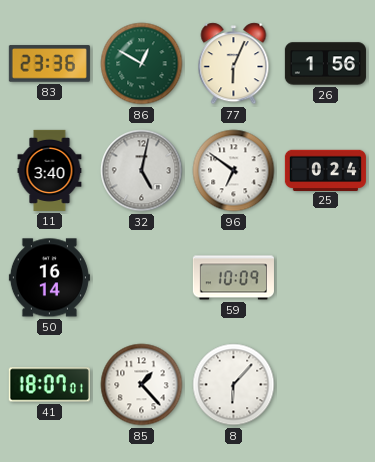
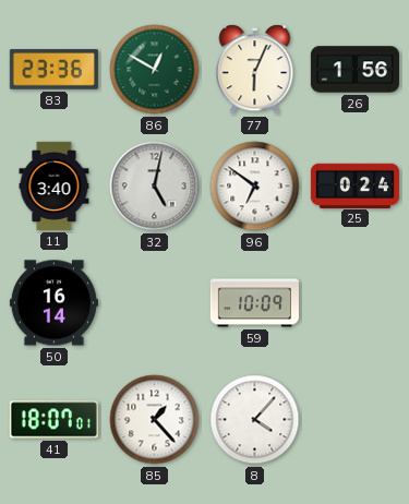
8: 6:07 -> 4:07
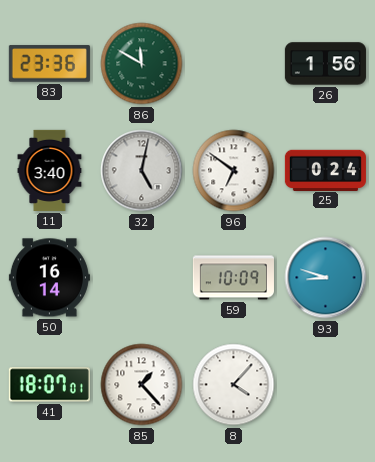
86: 12:50 -> 11:50
77: 6:04 -> none
93: none -> 8:48
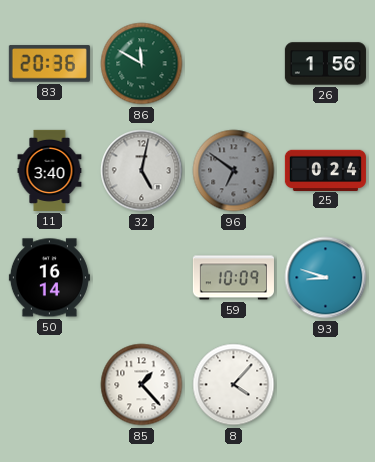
83: 23:36 -> 20:36
96 dial: white -> grey
41: 18:07 -> none
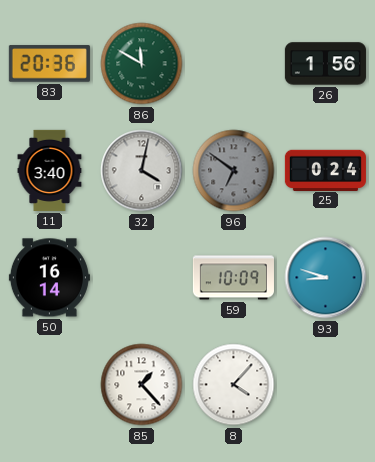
32: 5:02 -> 4:02
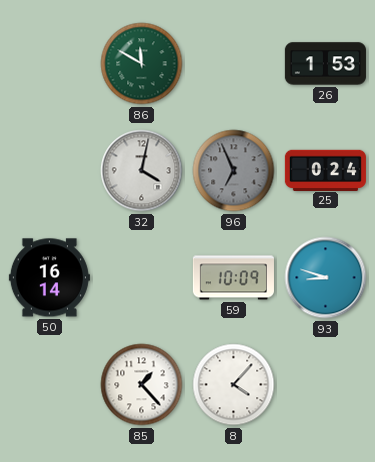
83: 20:36 -> none
26: 1:56 -> 1:53
11: 3:40 -> none
96: 6:51 -> 6:56
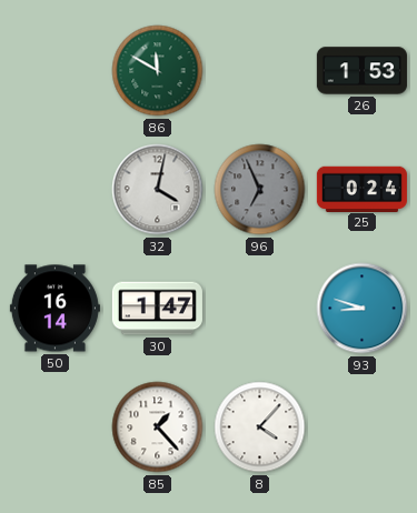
30: none -> 1:47
59: 10:09 -> none
